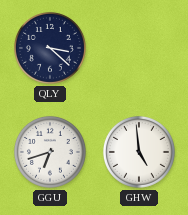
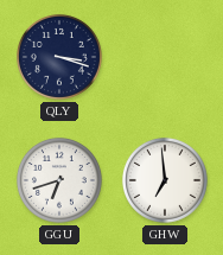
QLY: 3:22 -> 3:18
GHW: 4:59 -> 6:59
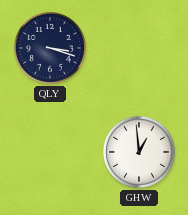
GGU: 6:42 -> none
GHW: 6:59 -> 12:59
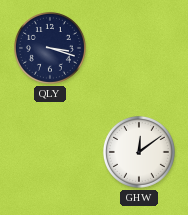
GHW: 12:59 -> 12:09
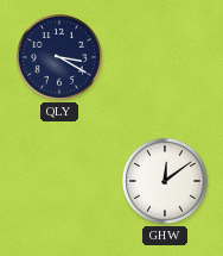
QLY: 3:18 -> 3:20
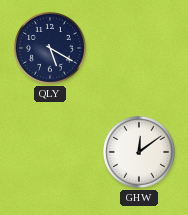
QLY: 3:20 -> 5:20
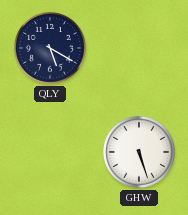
GHW: 12:09 -> 5:27
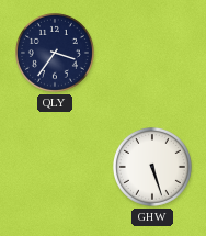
QLY: 5:20 -> 3:36
